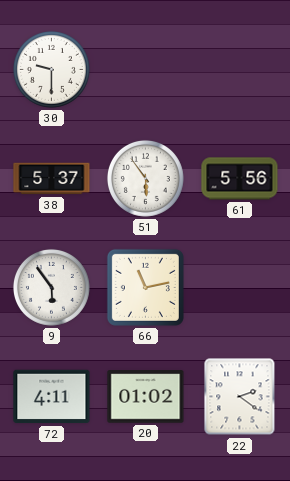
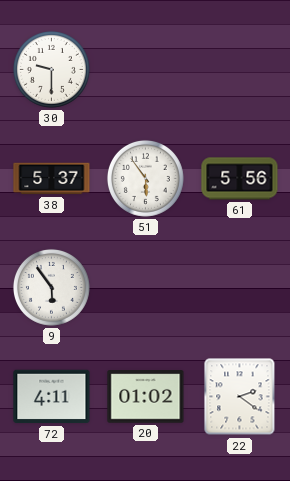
66: 11:13 -> none
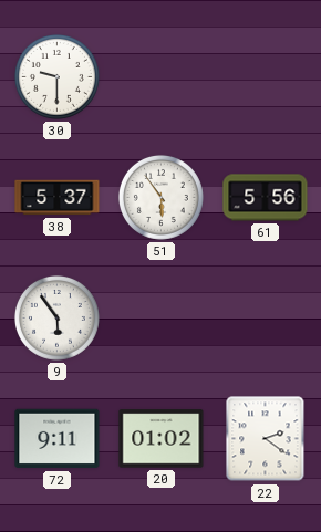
72: 4:11 -> 9:11
